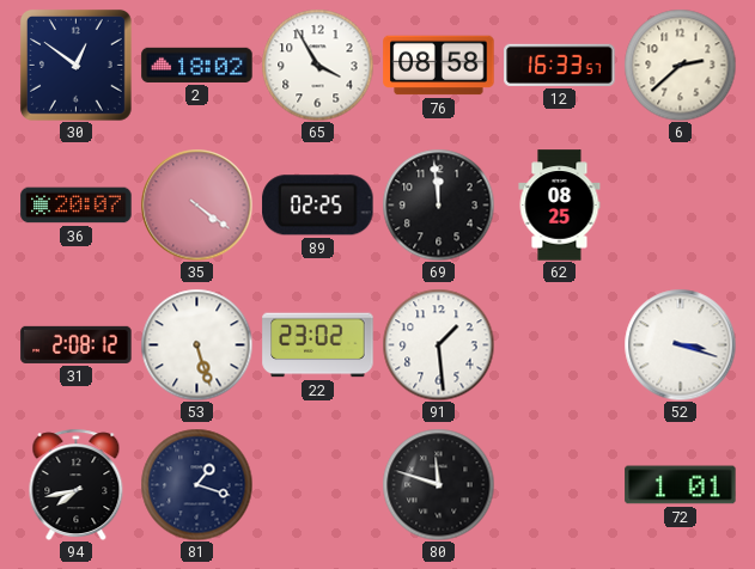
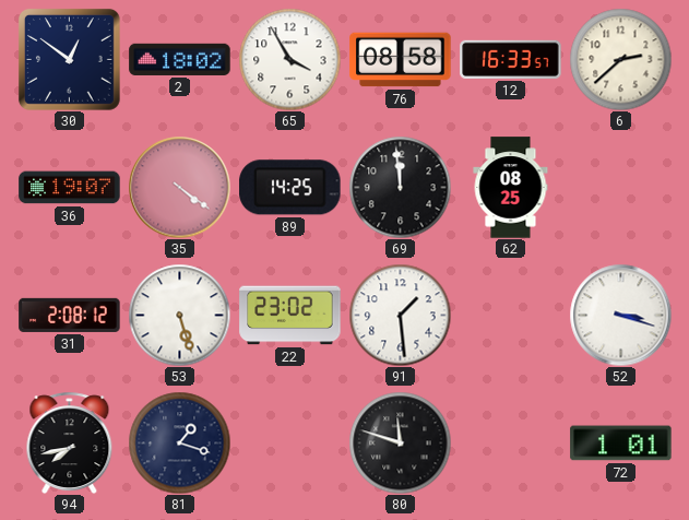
36: 20:07 -> 19:07
89: 02:25 -> 14:25
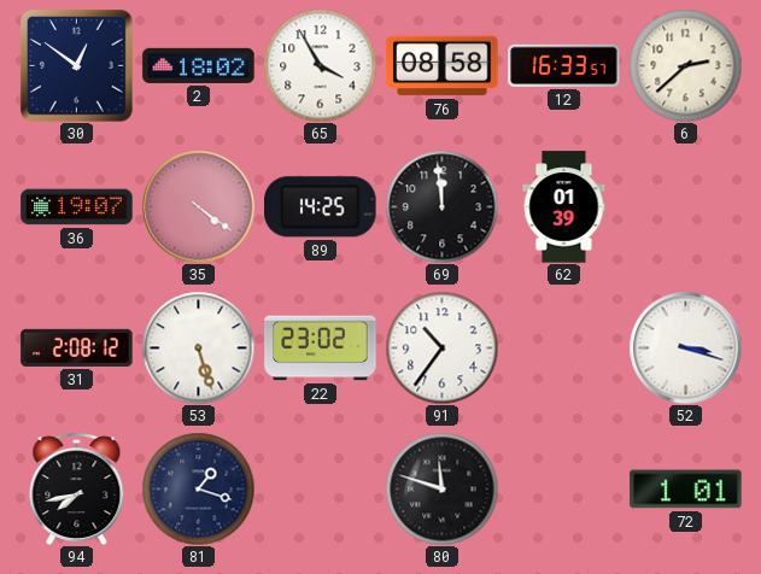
62: 08:25 -> 01:39
91: 1:29 -> 10:36
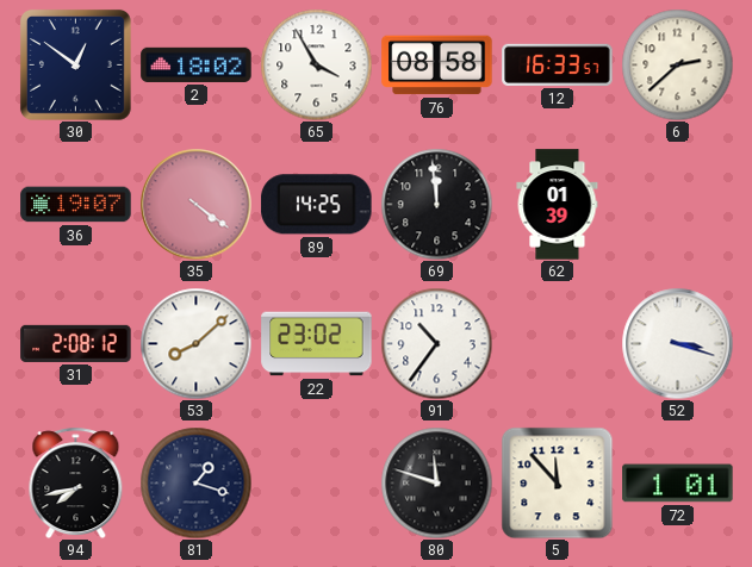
53: 5:27 -> 8:08
5: none -> 11:53
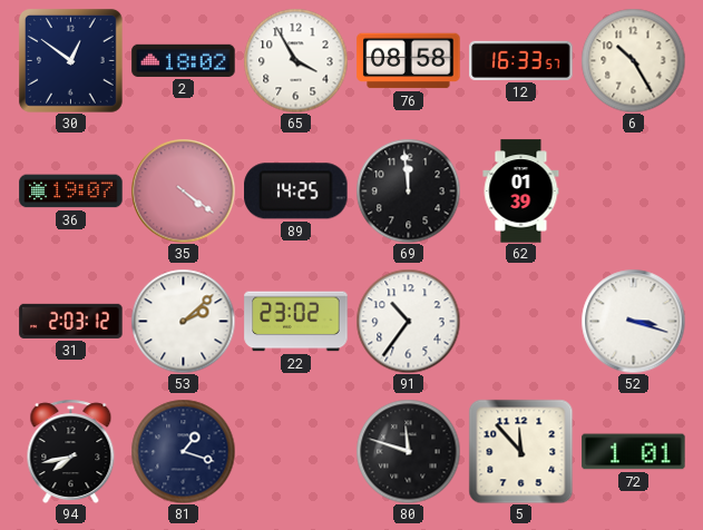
6: 2:38 -> 10:25
31: 2:08 -> 2:03
53: 8:08 -> 2:08
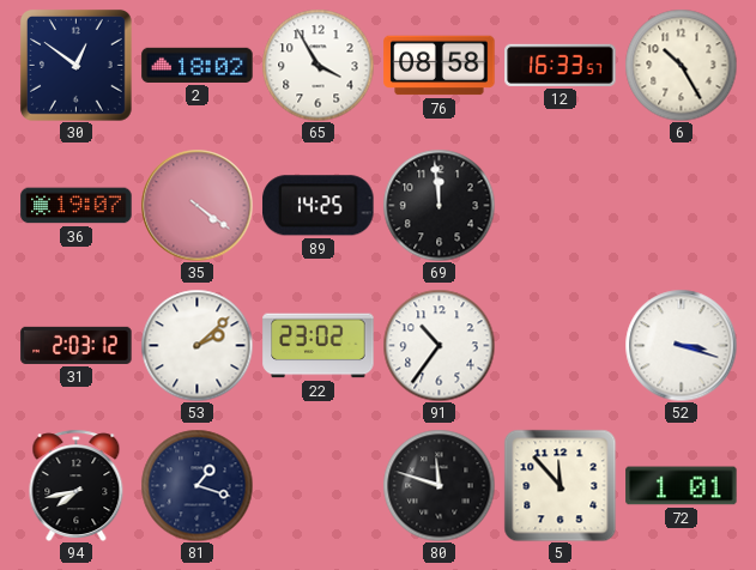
62: 01:39 -> none
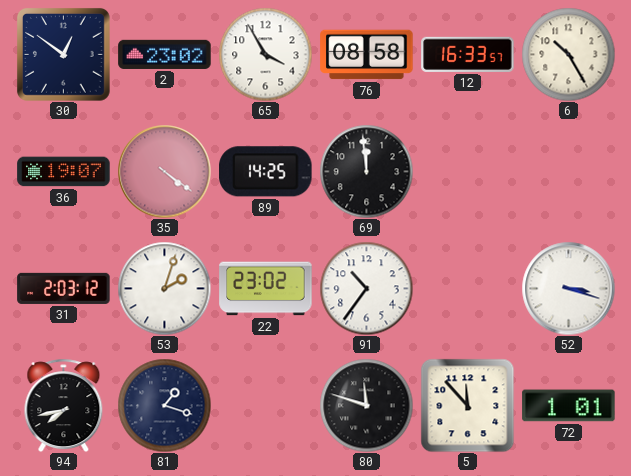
2: 18:02 -> 23:02
53: 2:08 -> 2:03
